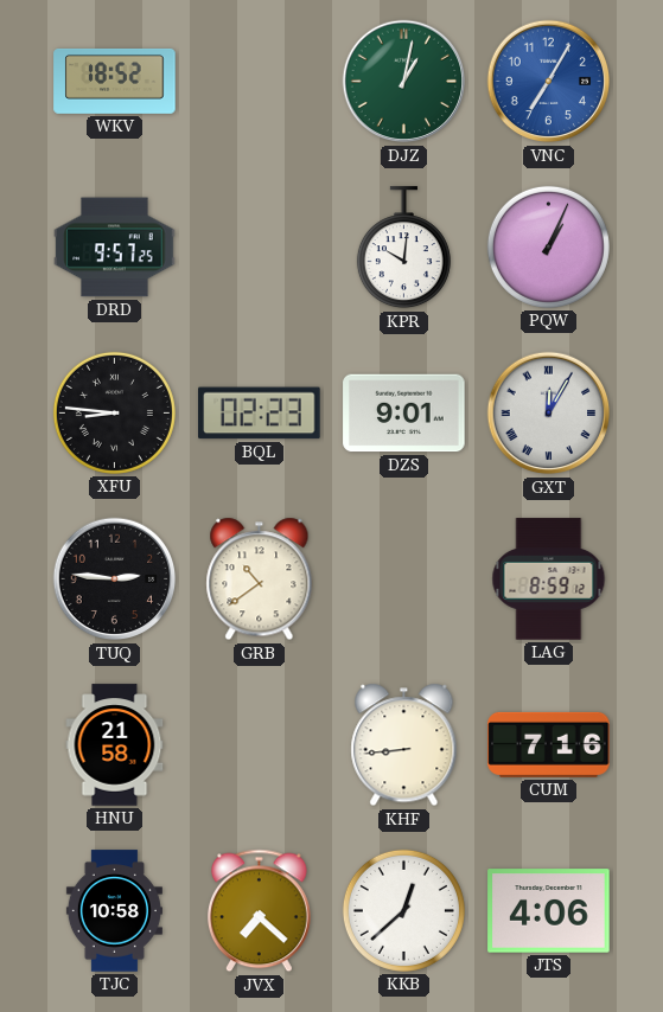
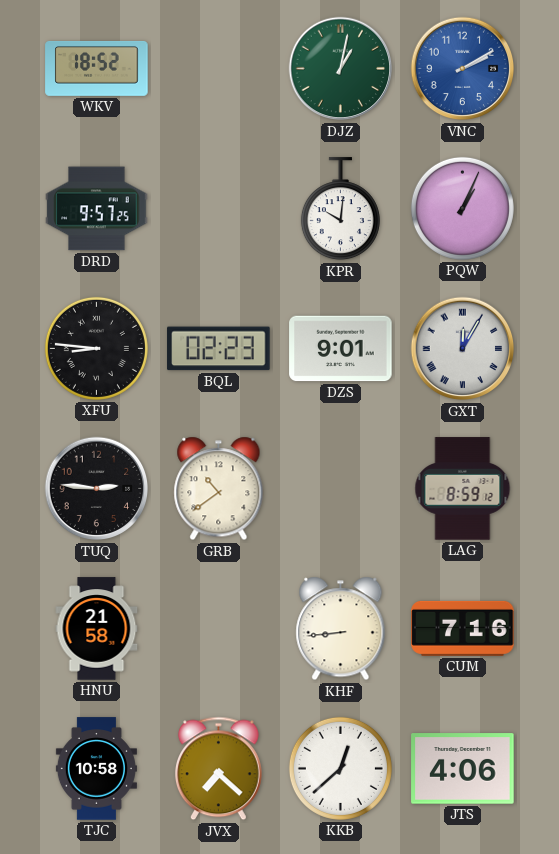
VNC: 7:05 -> 2:10
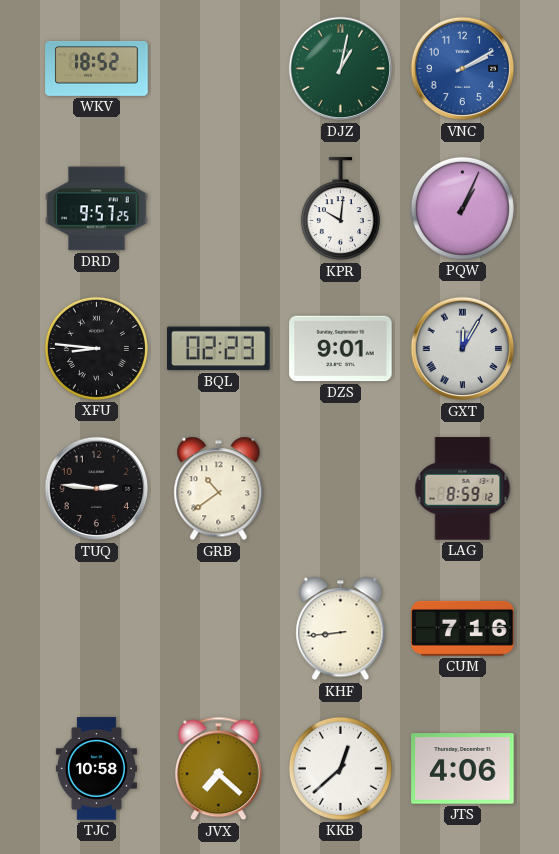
HNU: 21:58 -> none
